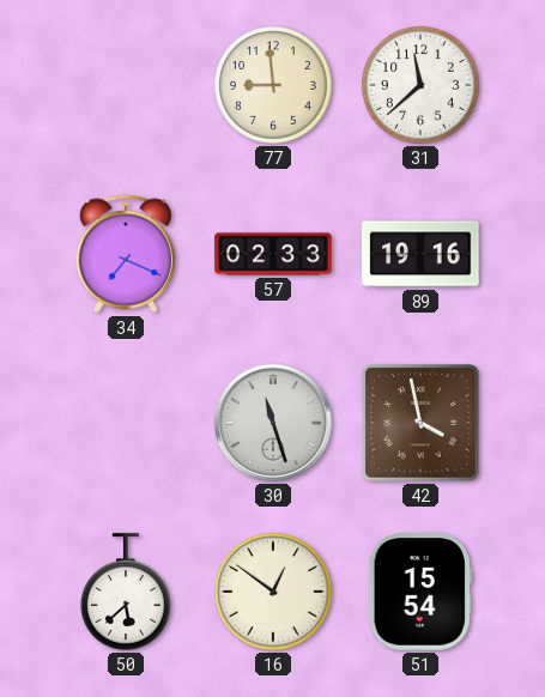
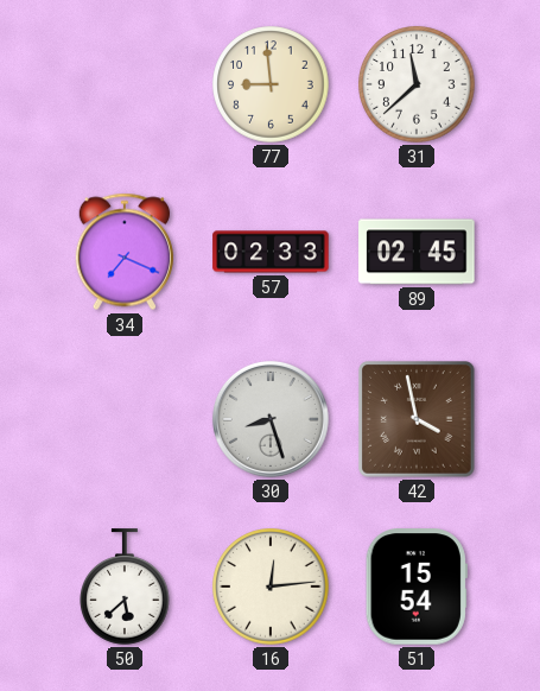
89: 19:16 -> 02:45
30: 11:27 -> 8:27
16: 12:51 -> 12:14
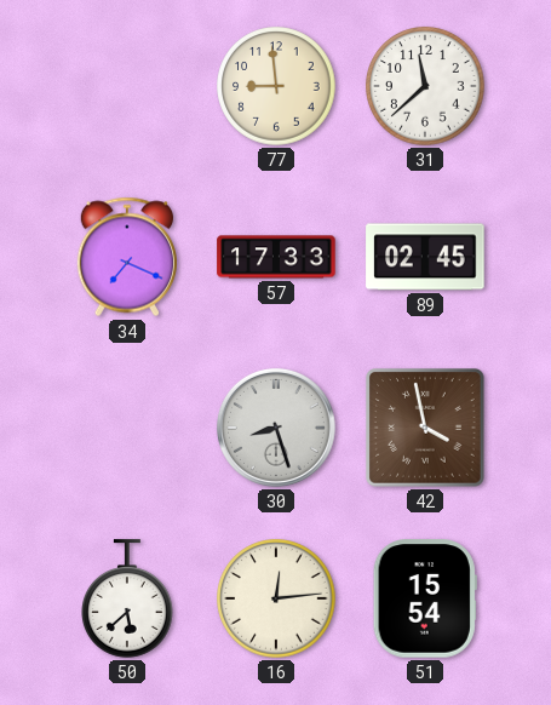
57: 02:33 -> 17:33
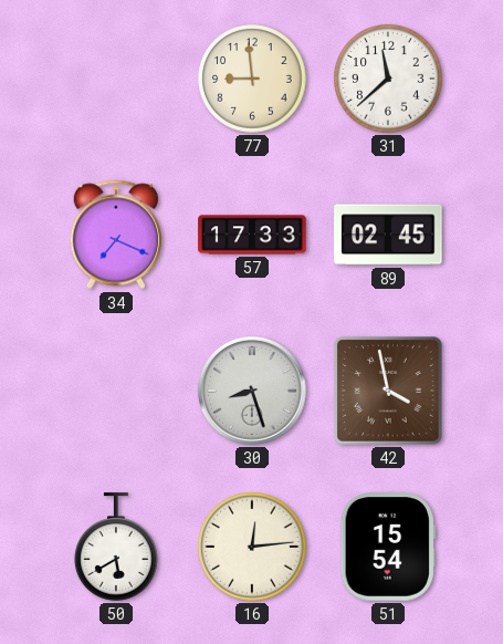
50: 5:38 -> 5:40
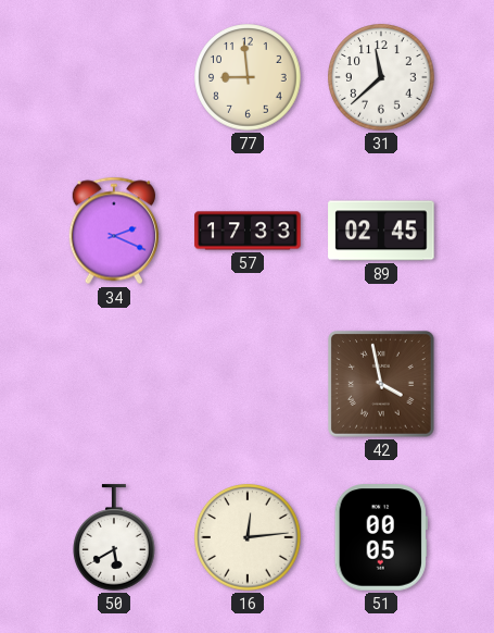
34: 7:19 -> 2:19
30: 8:27 -> none
51: 15:54 -> 00:05
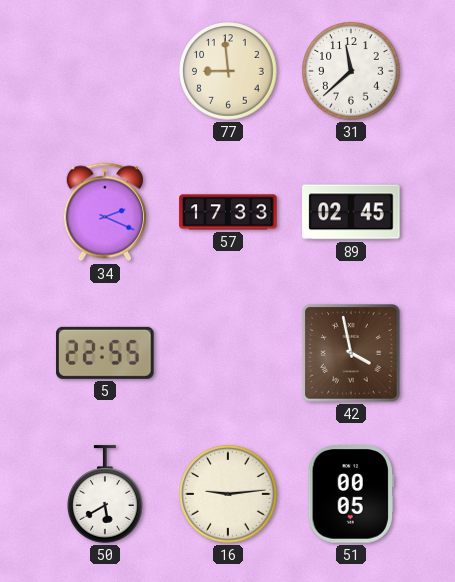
5: none -> 22:55
16: 12:14 -> 9:14
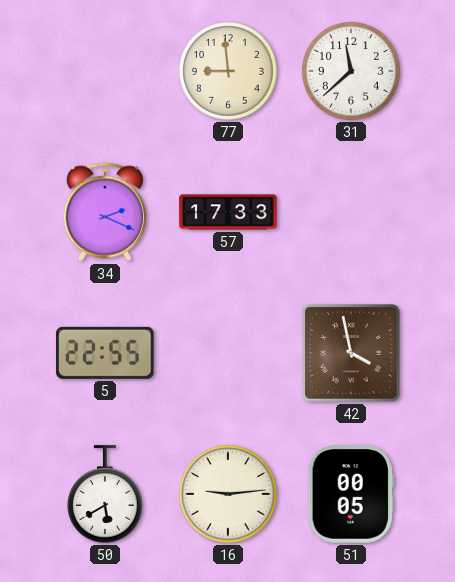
89: 02:45 -> none
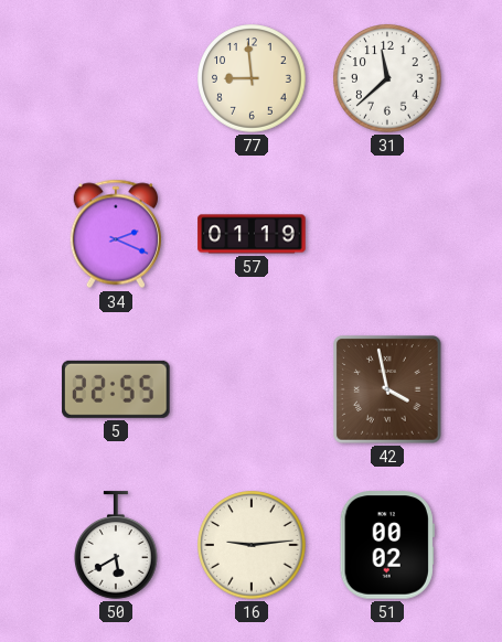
57: 17:33 -> 01:19
51: 00:05 -> 00:02
